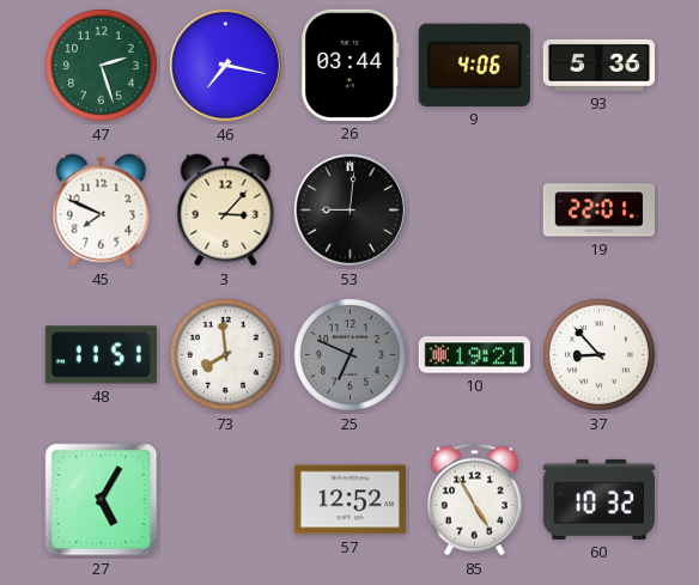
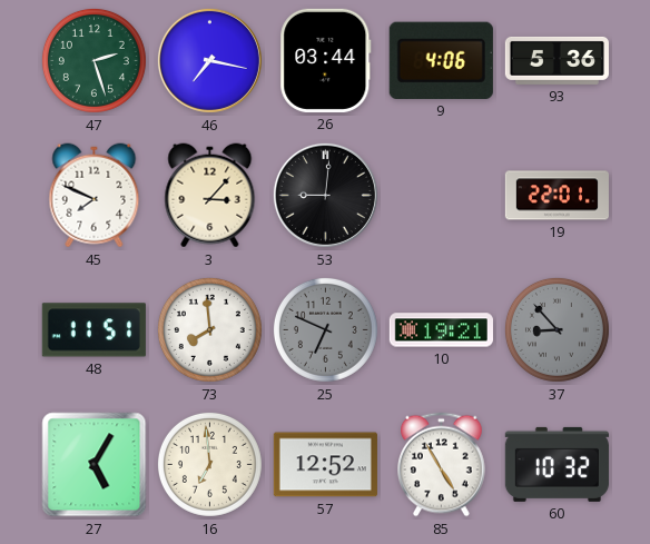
37 dial: white -> grey
16: none -> 6:59
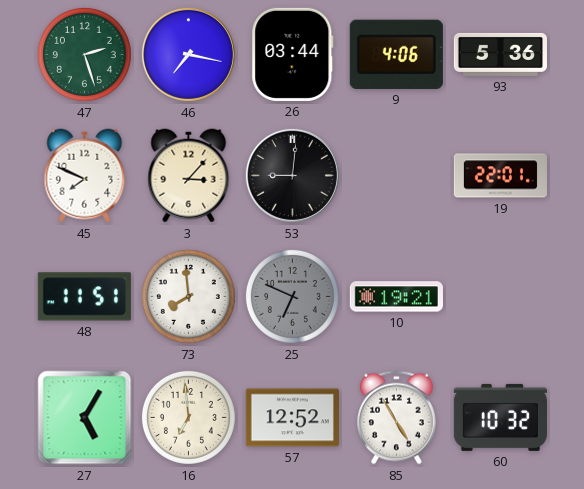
37: 8:53 -> none
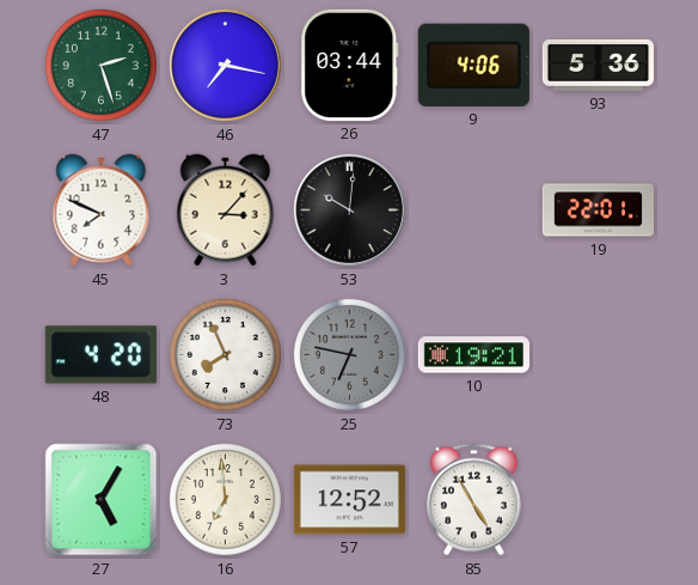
53: 9:01 -> 10:01
48: 11:51 -> 4:20
73: 7:59 -> 7:56
25: 6:49 -> 6:47
60: 10:32 -> none
